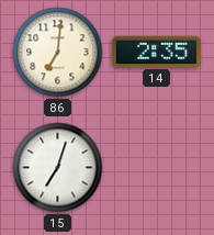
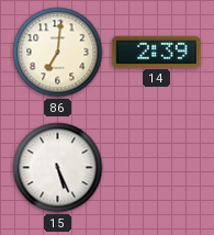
14: 2:35 -> 2:39
15: 7:03 -> 5:26
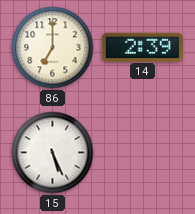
86: 7:01 -> 7:00
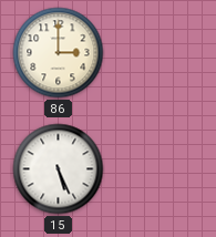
86: 7:00 -> 3:00
14: 2:39 -> none
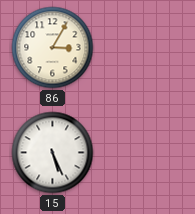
86: 3:00 -> 3:05
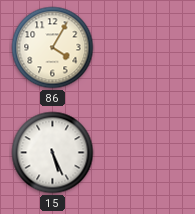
86: 3:05 -> 4:05
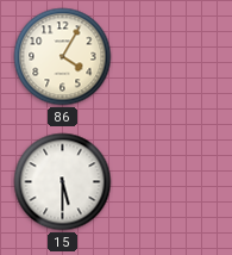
15: 5:26 -> 5:30
